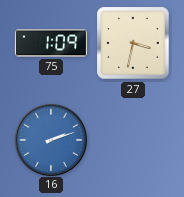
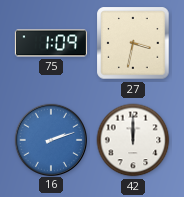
42: none -> 12:00
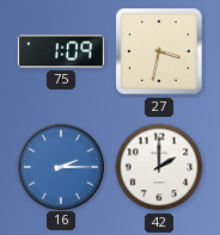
16: 2:12 -> 2:15
42: 12:00 -> 2:00
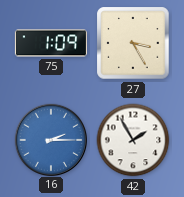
27: 3:32 -> 3:25
42: 2:00 -> 1:55
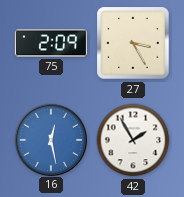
75: 1:09 -> 2:09
16: 2:15 -> 12:28
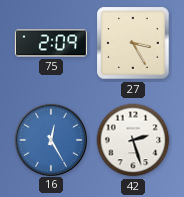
16: 12:28 -> 12:25
42: 1:55 -> 2:27
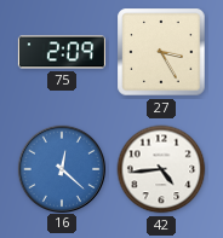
16: 12:25 -> 12:22
42: 2:27 -> 4:44
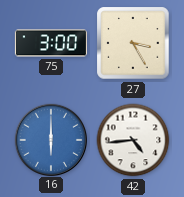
75: 2:09 -> 3:00
16: 12:22 -> 6:00
